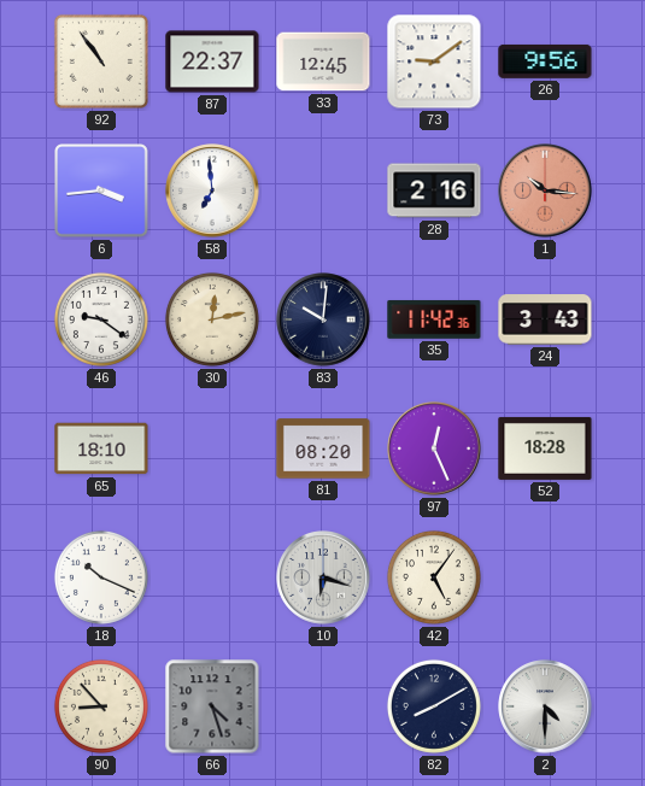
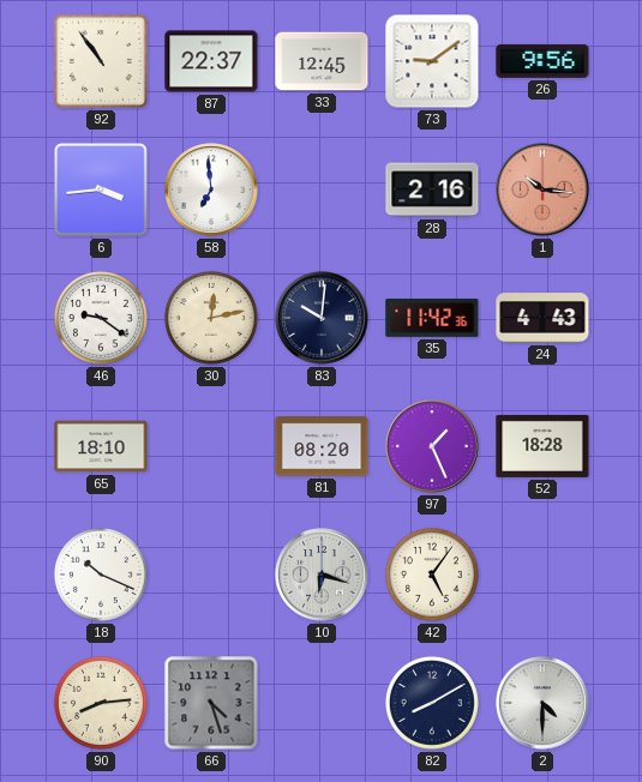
24: 3:43 -> 4:43
97: 12:26 -> 1:26
90: 8:53 -> 8:14
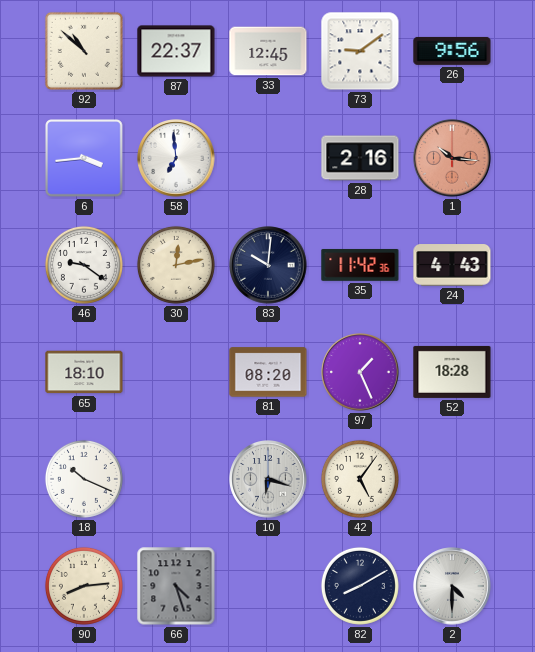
92: 10:54 -> 10:52
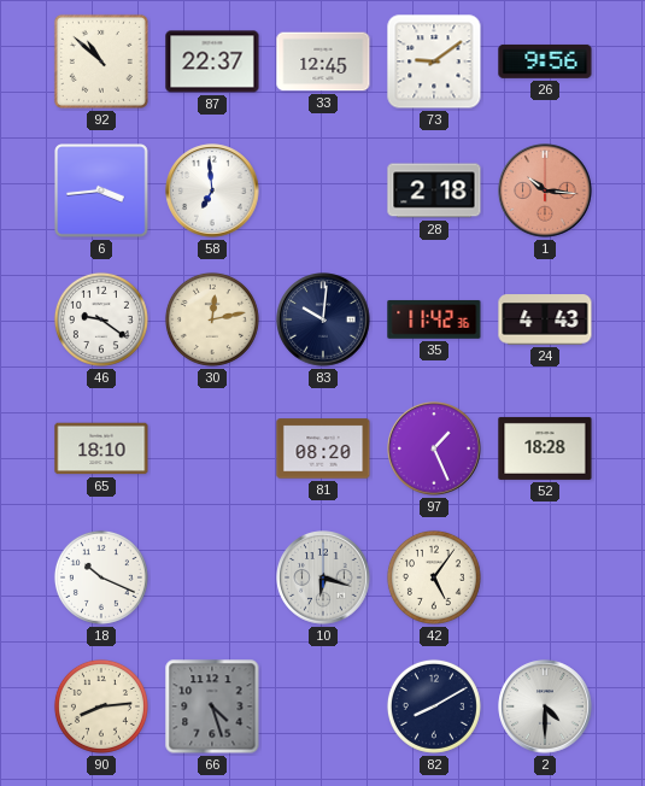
28: 2:16 -> 2:18
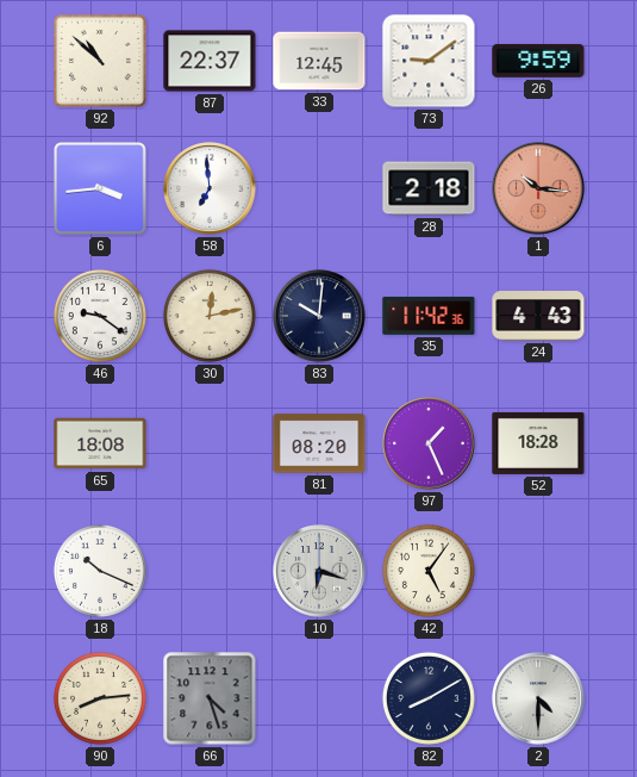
26: 9:56 -> 9:59
65: 18:10 -> 18:08
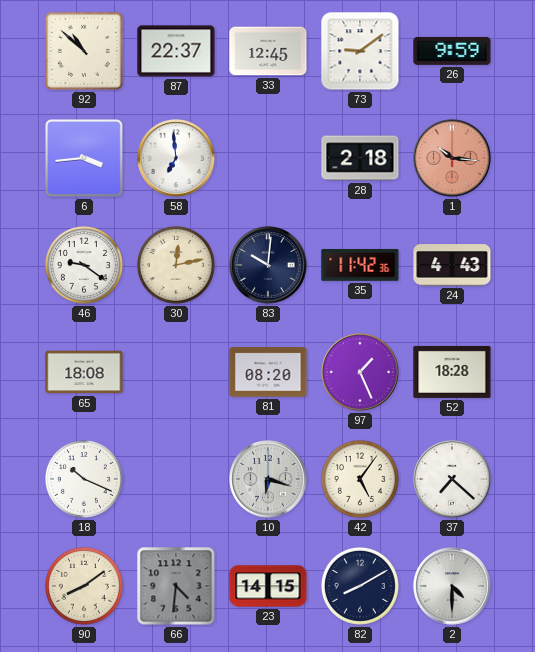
37: none -> 7:22
90: 8:14 -> 8:09
66: 4:27 -> 4:31
23: none -> 14:15
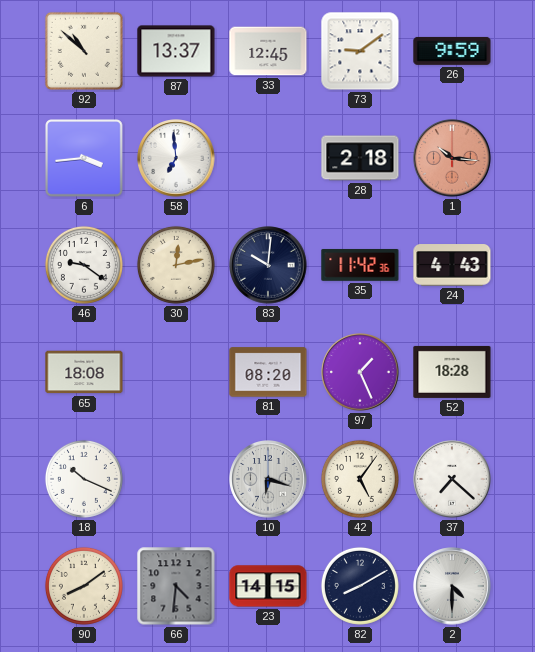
87: 22:37 -> 13:37
